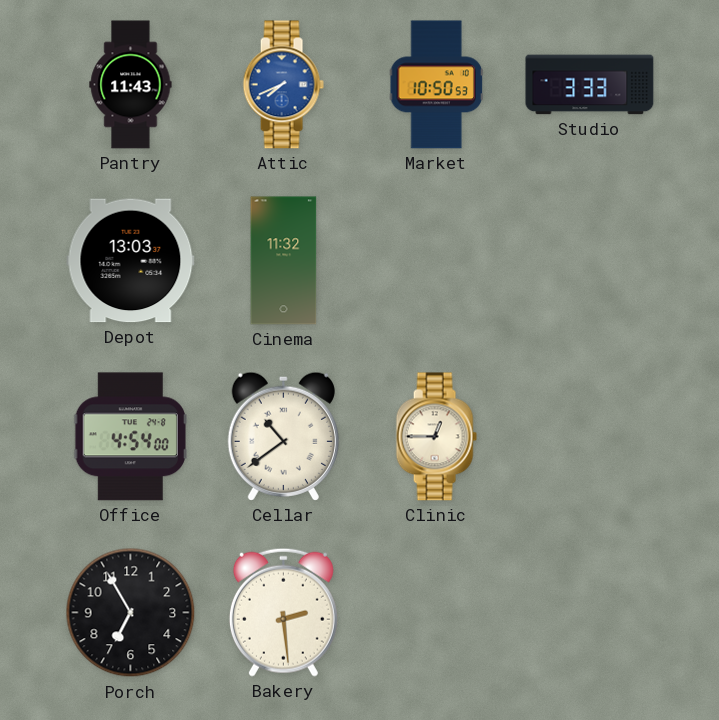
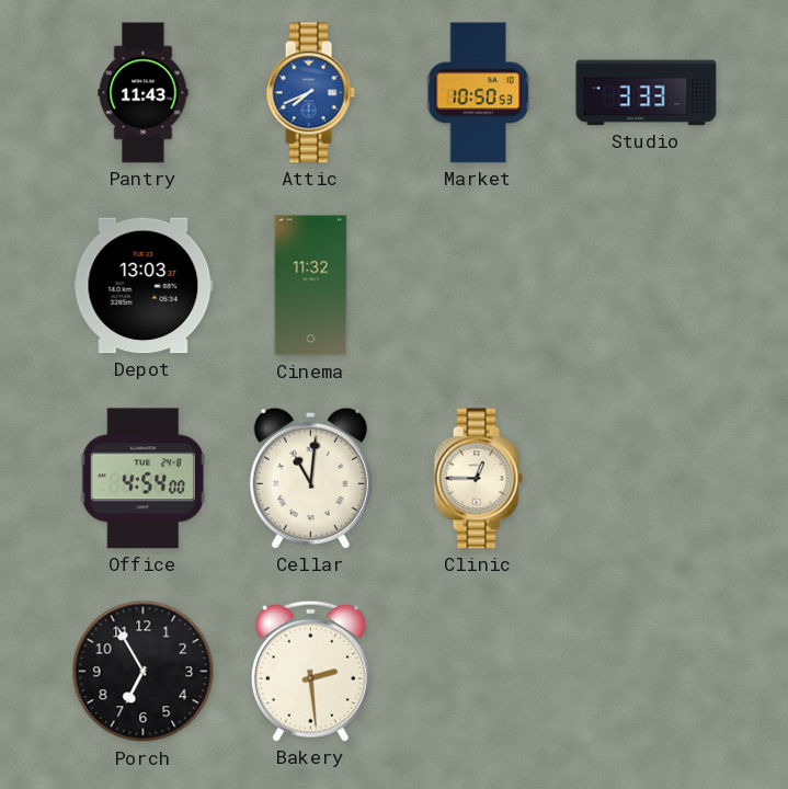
Cellar: 10:39 -> 11:01
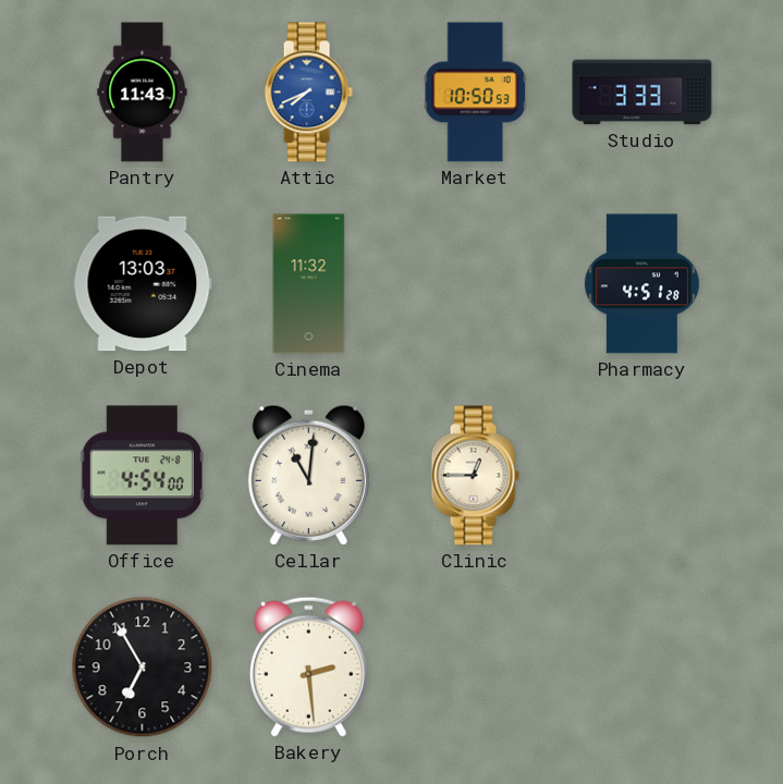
Pharmacy: none -> 4:51
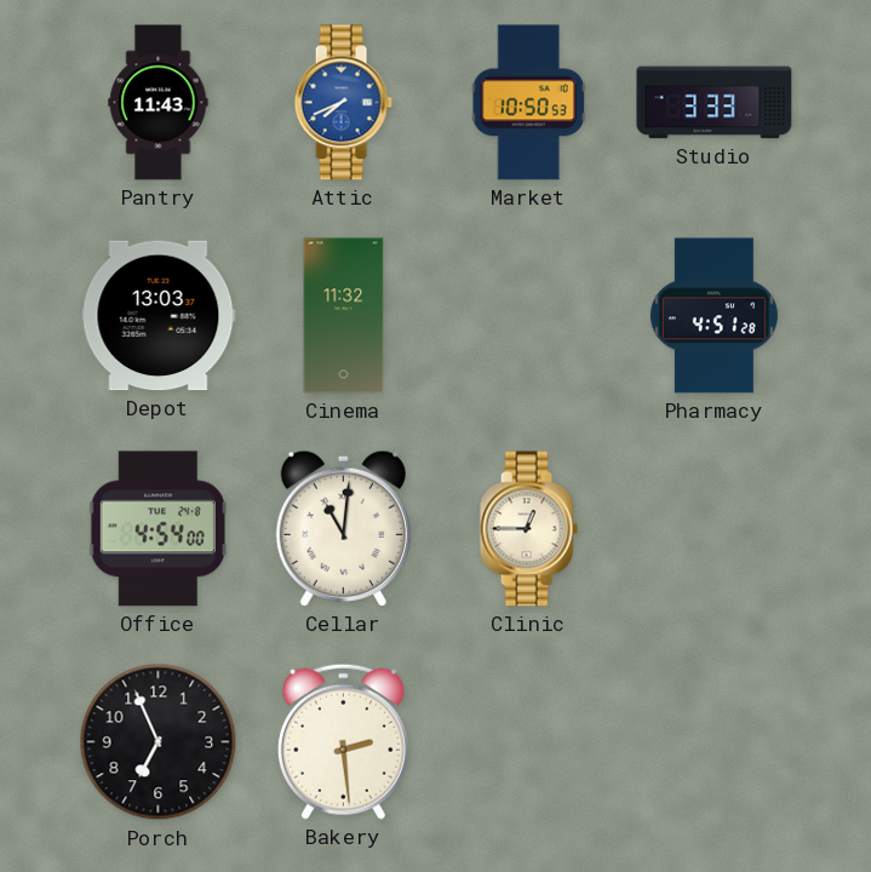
Porch: 6:55 -> 6:56
